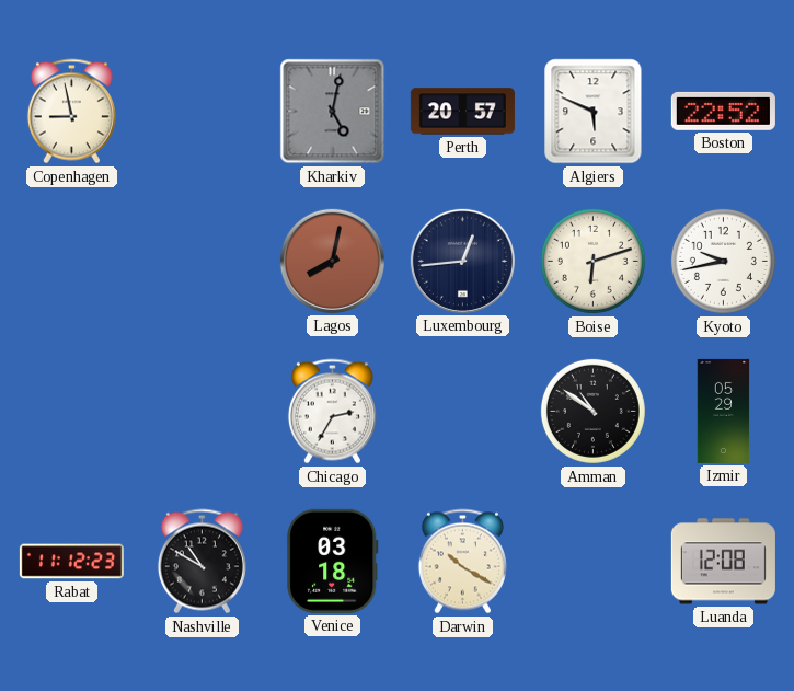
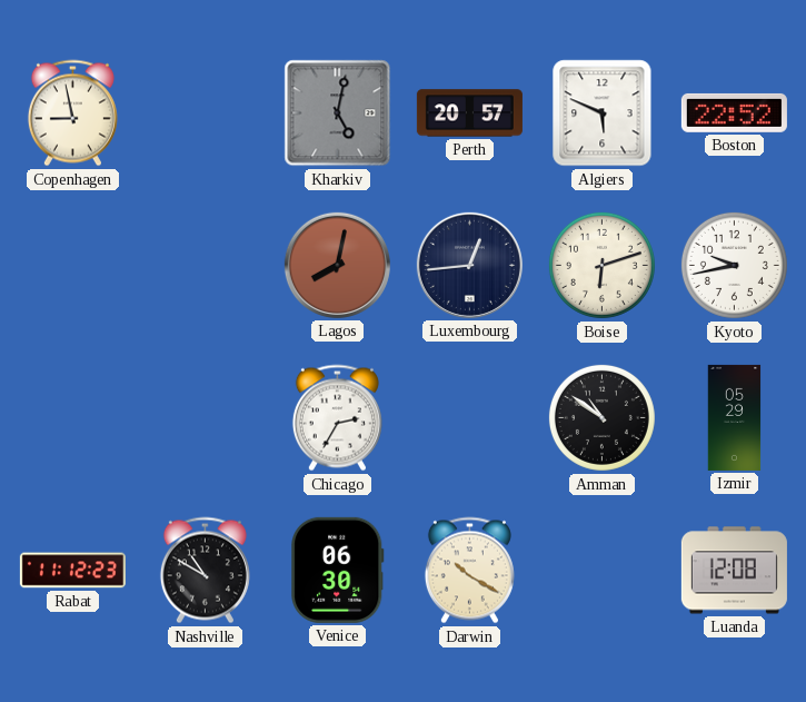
Venice: 03:18 -> 06:30
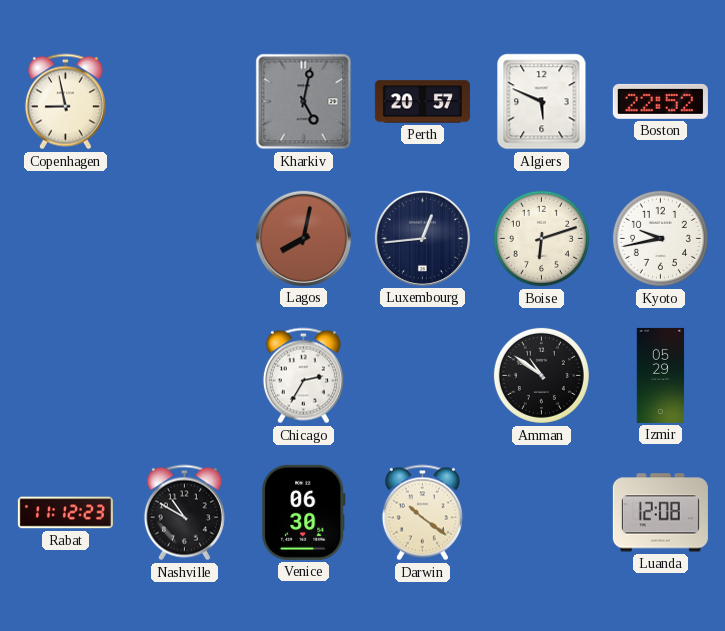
Darwin: 10:20 -> 10:21
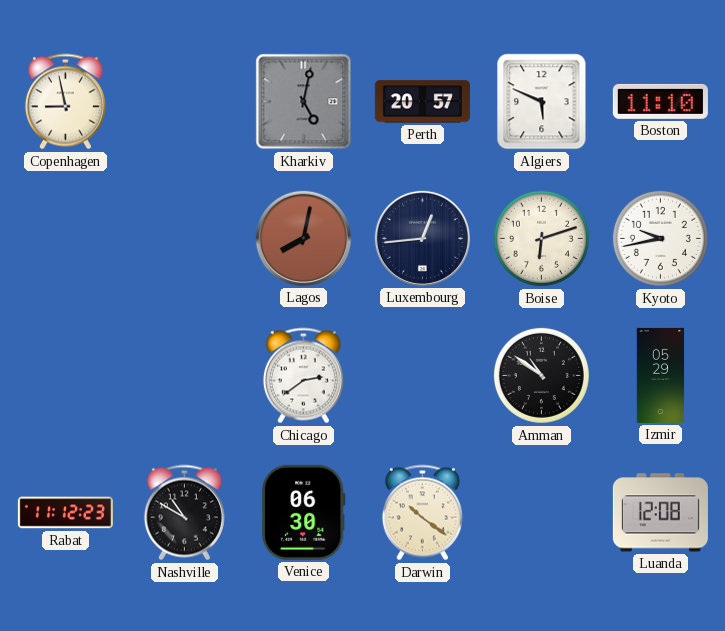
Boston: 22:52 -> 11:10
Chicago: 2:35 -> 2:39
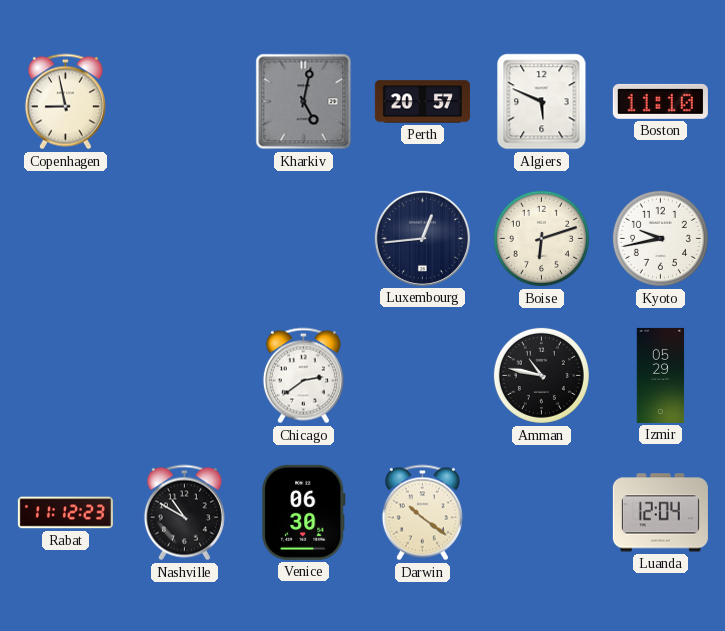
Lagos: 8:02 -> none
Amman: 10:51 -> 10:47
Luanda: 12:08 -> 12:04
